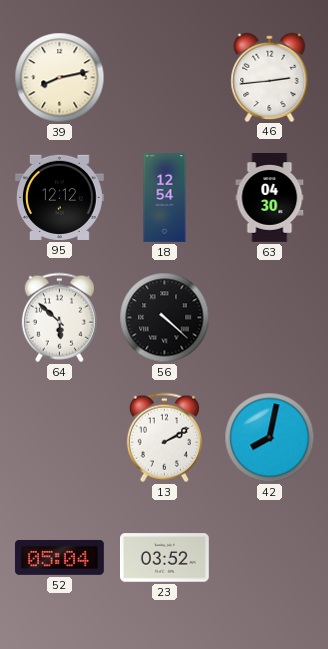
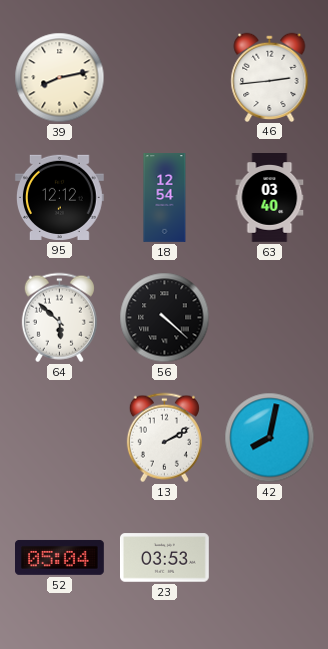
63: 04:30 -> 03:40
23: 03:52 -> 03:53
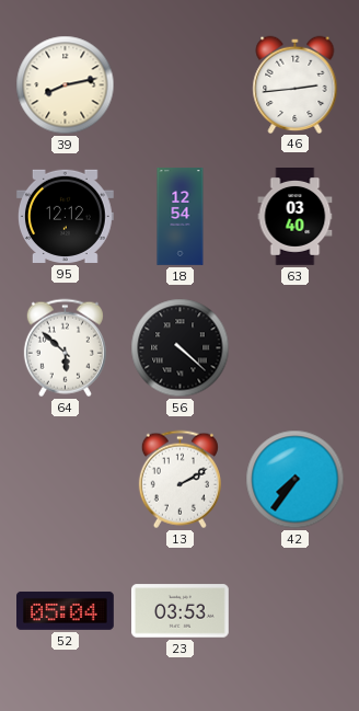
42: 8:02 -> 7:36
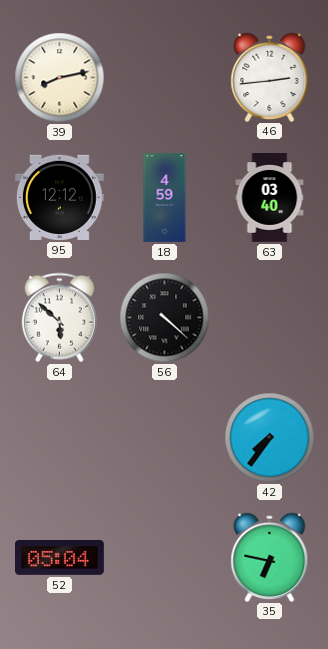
18: 12:54 -> 4:59
13: 2:10 -> none
23: 03:53 -> none
35: none -> 6:47
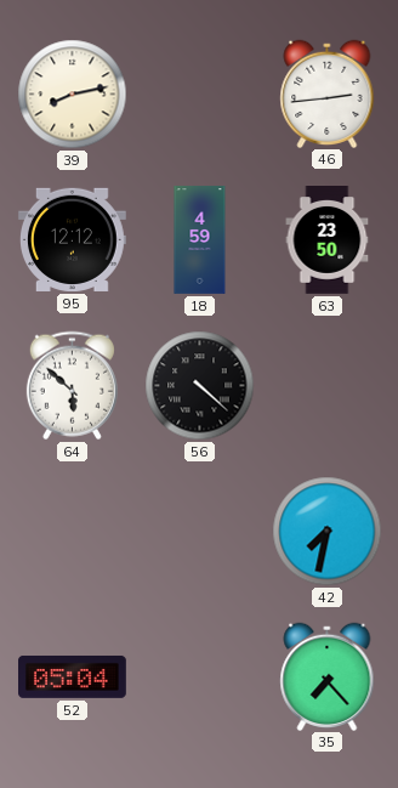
63: 03:40 -> 23:50
42: 7:36 -> 7:32
35: 6:47 -> 7:23
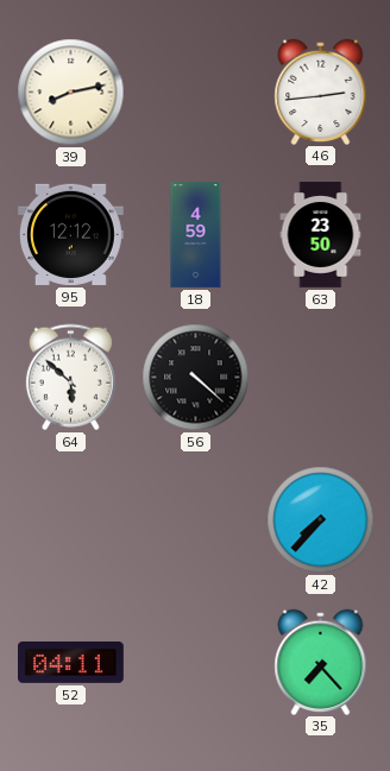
42: 7:32 -> 7:37
52: 05:04 -> 04:11
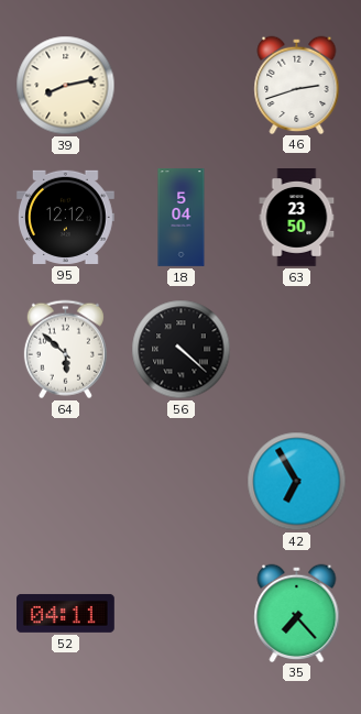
46: 2:44 -> 2:42
18: 4:59 -> 5:04
42: 7:37 -> 6:55
